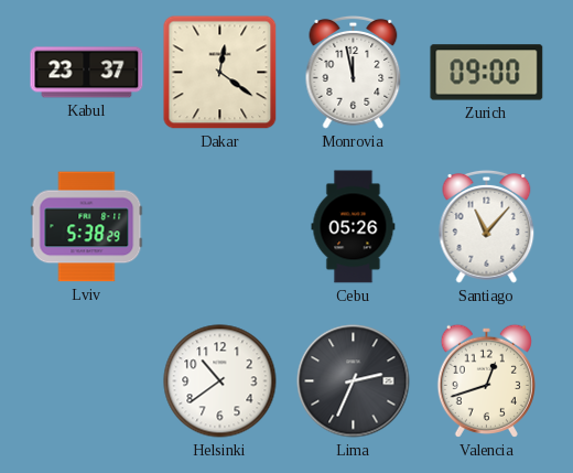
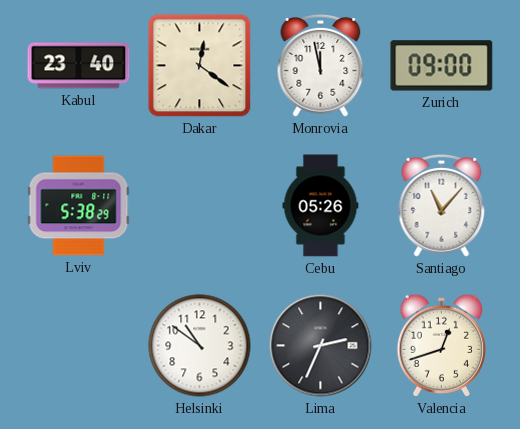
Kabul: 23:37 -> 23:40
Helsinki: 10:39 -> 10:51
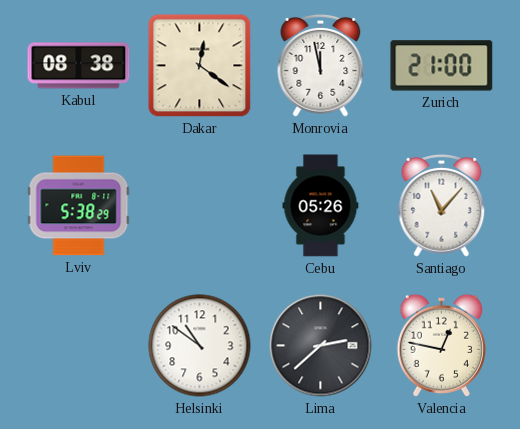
Kabul: 23:40 -> 08:38
Zurich: 09:00 -> 21:00
Lima: 2:34 -> 2:38
Valencia: 12:42 -> 12:47
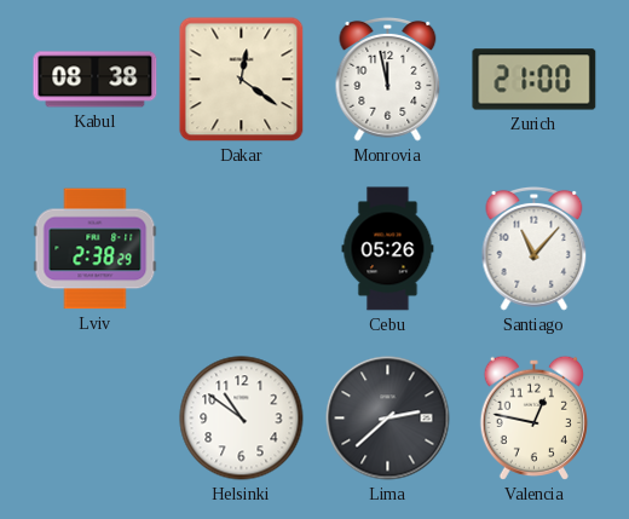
Lviv: 5:38 -> 2:38
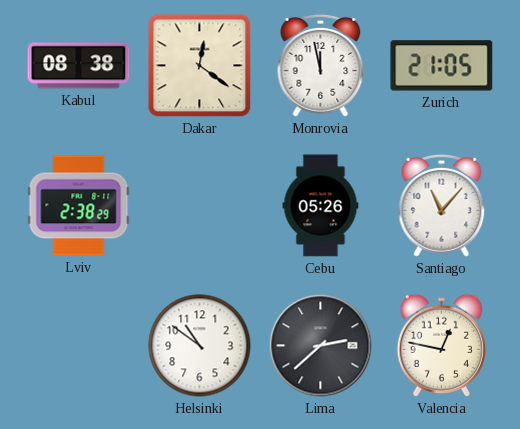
Zurich: 21:00 -> 21:05
